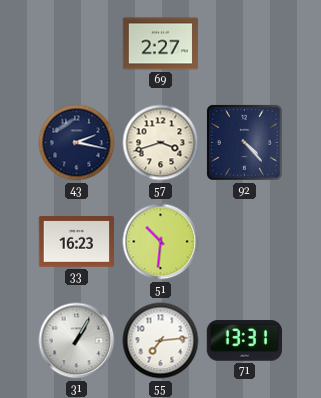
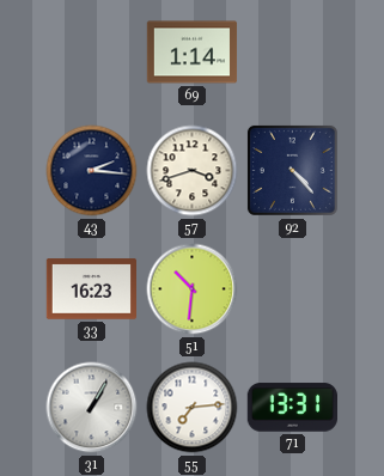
69: 2:27 -> 1:14
43: 2:17 -> 2:16
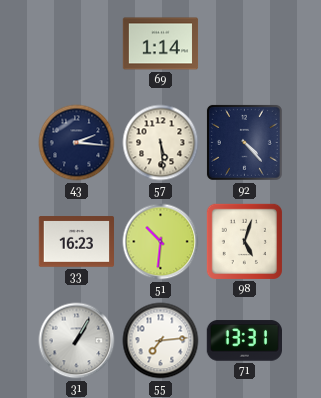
57: 3:42 -> 5:29
98: none -> 5:03
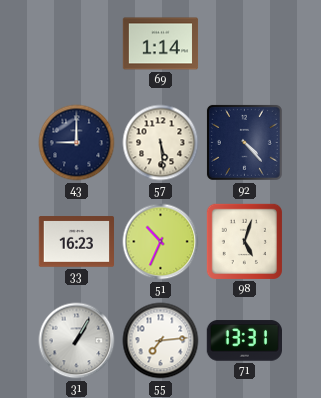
43: 2:16 -> 9:00
51: 10:31 -> 10:34
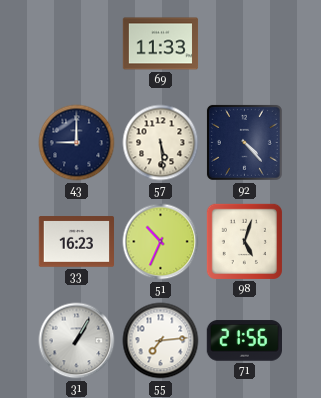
69: 1:14 -> 11:33
71: 13:31 -> 21:56
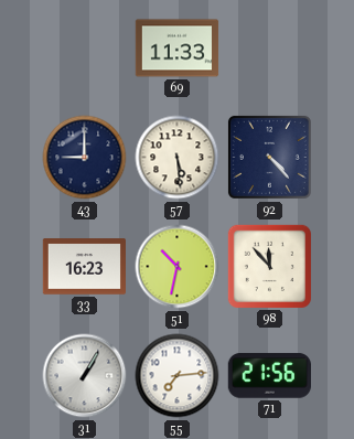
51: 10:34 -> 10:32
98: 5:03 -> 11:53
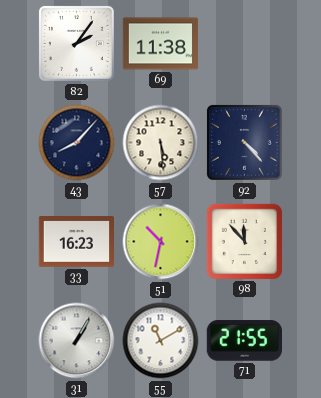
82: none -> 2:06
69: 11:33 -> 11:38
43: 9:00 -> 8:07
55: 7:14 -> 11:10
71: 21:56 -> 21:55
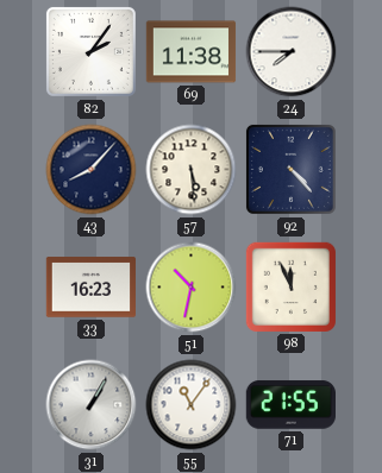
24: none -> 7:45
98: 11:53 -> 11:56
55: 11:10 -> 11:06
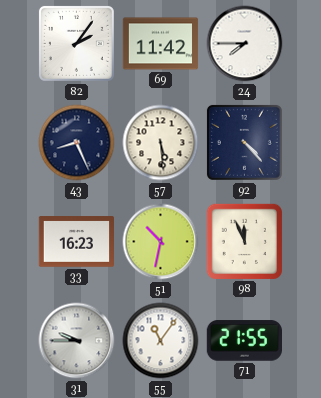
69: 11:38 -> 11:42
43: 8:07 -> 8:26
31: 1:05 -> 9:45
